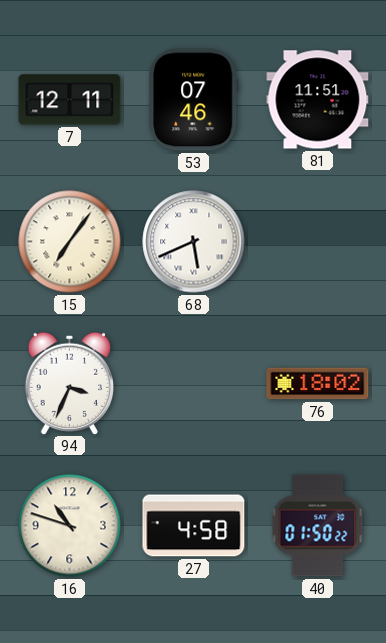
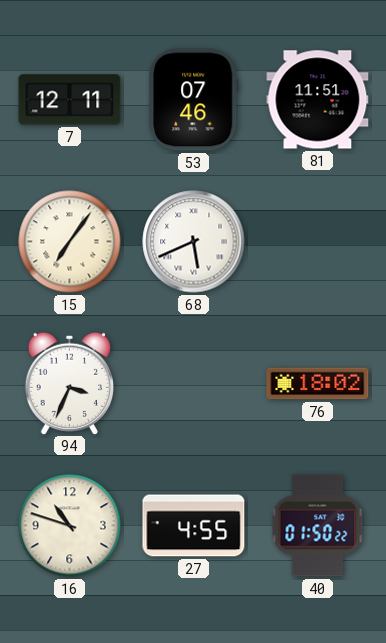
27: 4:58 -> 4:55
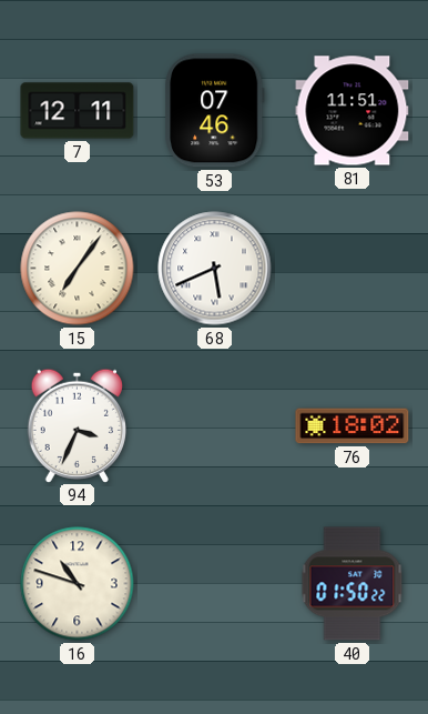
27: 4:55 -> none
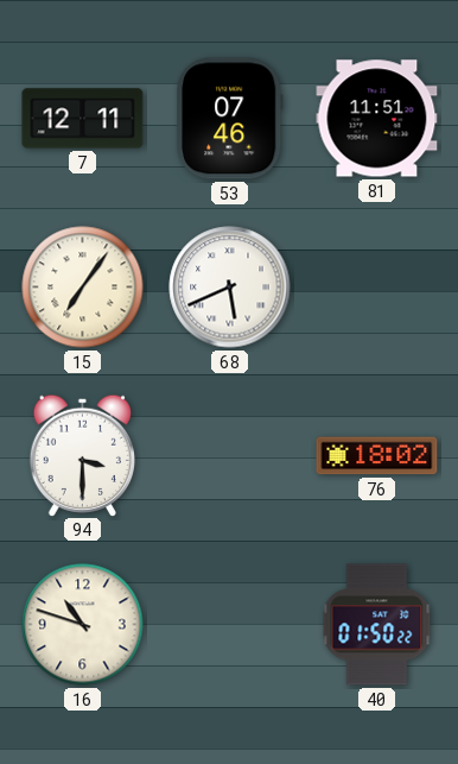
94: 3:34 -> 3:30
